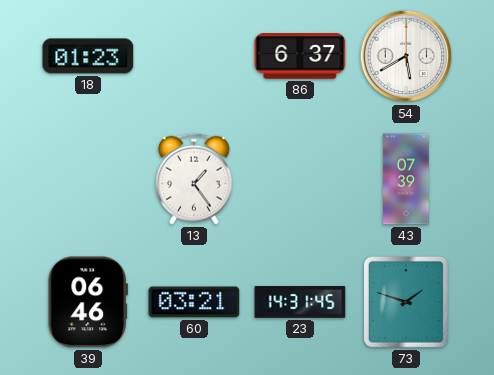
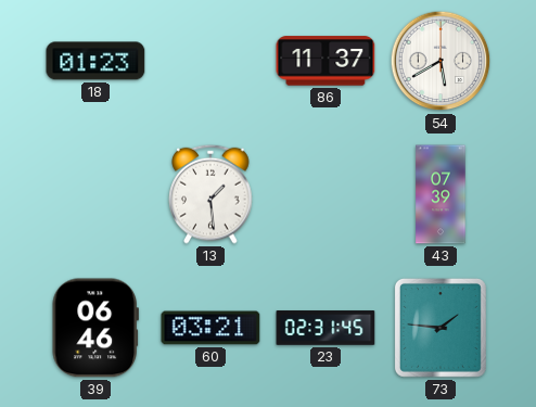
86: 6:37 -> 11:37
13: 1:24 -> 1:29
23: 14:31 -> 02:31
73: 1:48 -> 1:46
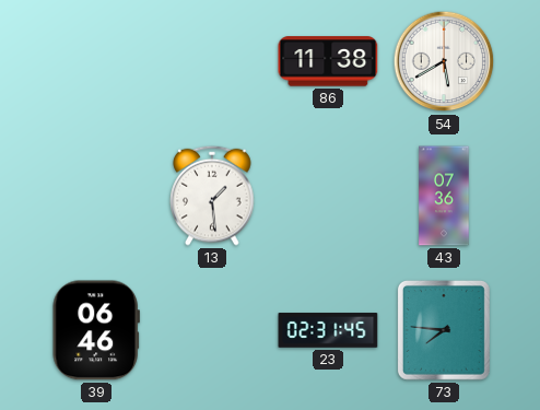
18: 01:23 -> none
86: 11:37 -> 11:38
43: 07:39 -> 07:36
60: 03:21 -> none
73: 1:46 -> 7:46
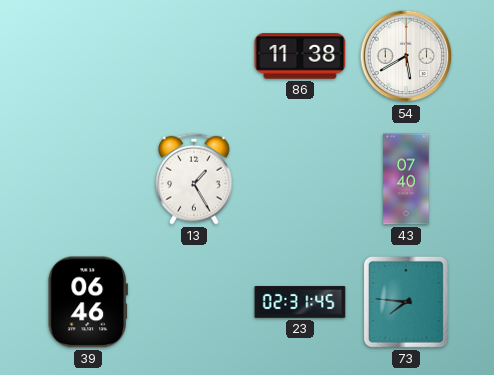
13: 1:29 -> 1:25
43: 07:36 -> 07:40
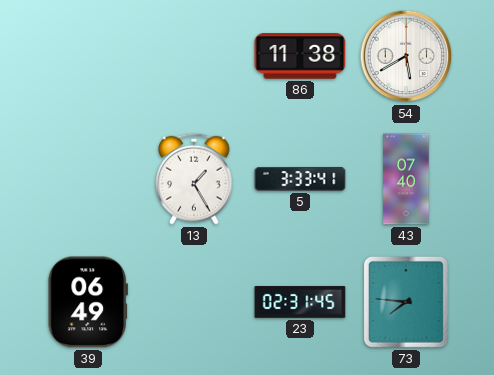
5: none -> 3:33
39: 06:46 -> 06:49
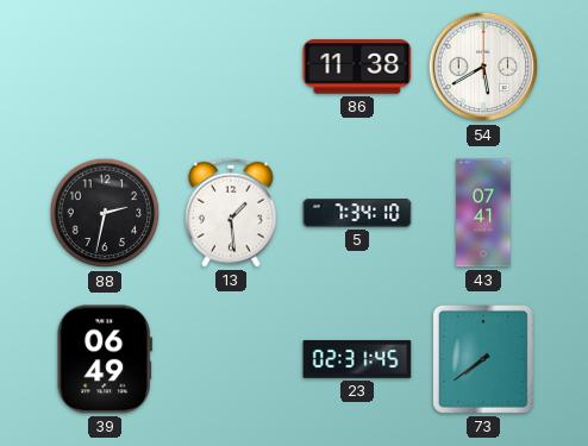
88: none -> 2:32
13: 1:25 -> 1:29
5: 3:33 -> 7:34
43: 07:40 -> 07:41
73: 7:46 -> 7:39
